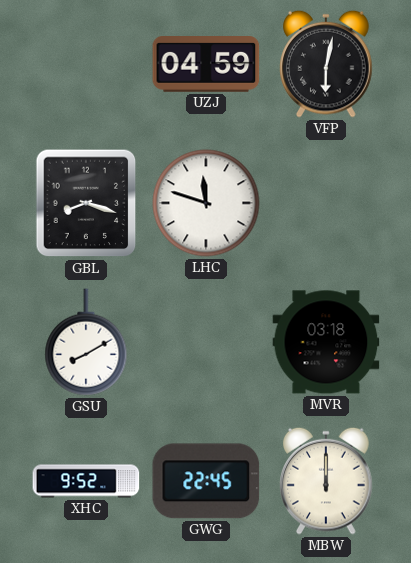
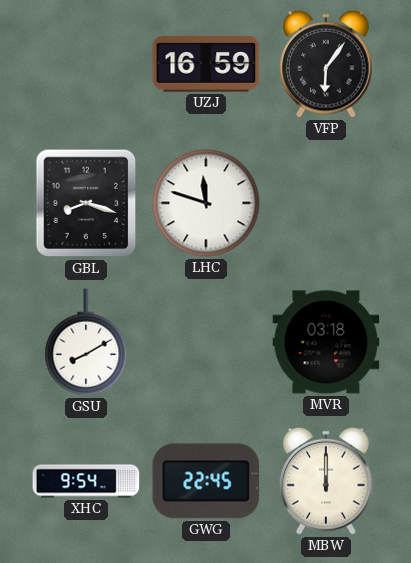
UZJ: 04:59 -> 16:59
VFP: 6:02 -> 6:06
XHC: 9:52 -> 9:54
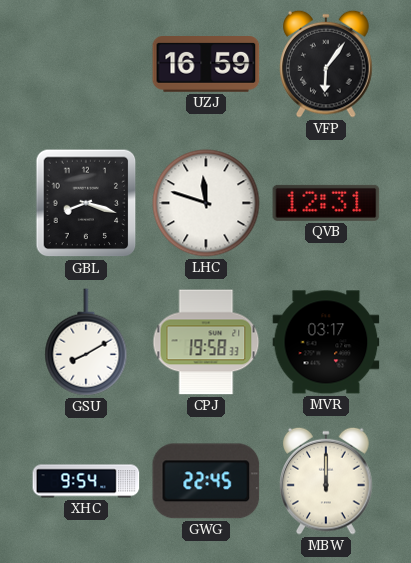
QVB: none -> 12:31
CPJ: none -> 19:58
MVR: 03:18 -> 03:17
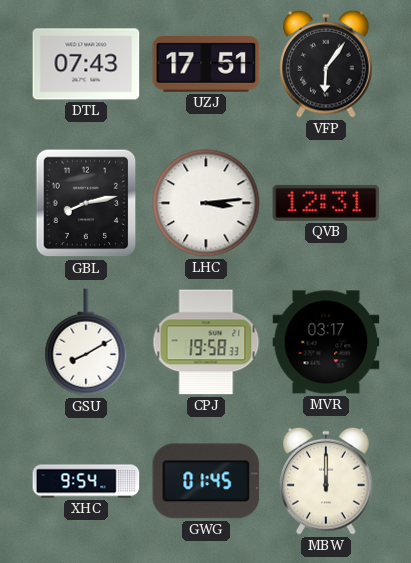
DTL: none -> 07:43
UZJ: 16:59 -> 17:51
GBL: 8:18 -> 8:13
LHC: 11:48 -> 3:14
GWG: 22:45 -> 01:45
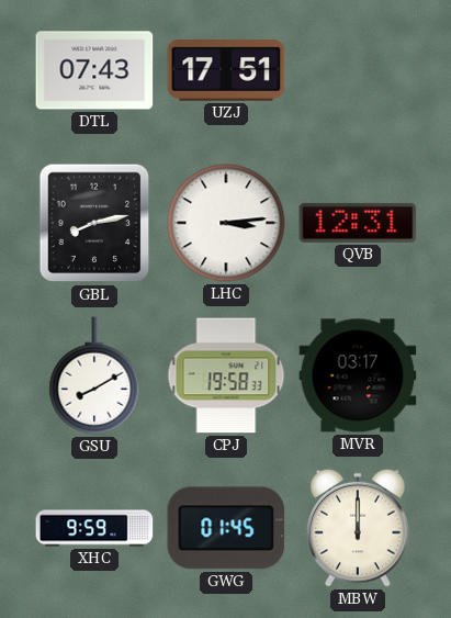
VFP: 6:06 -> none
XHC: 9:54 -> 9:59
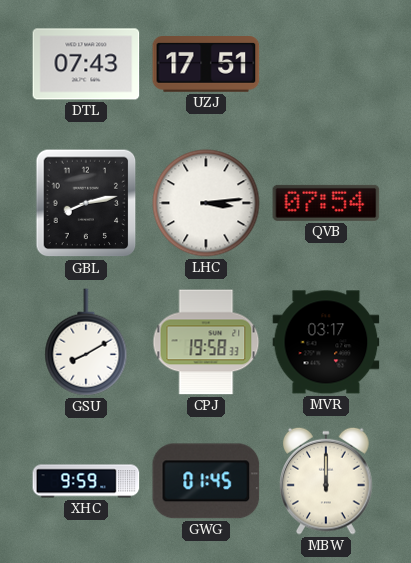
QVB: 12:31 -> 07:54
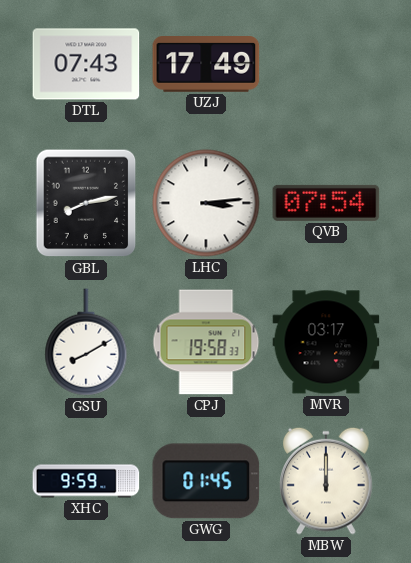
UZJ: 17:51 -> 17:49
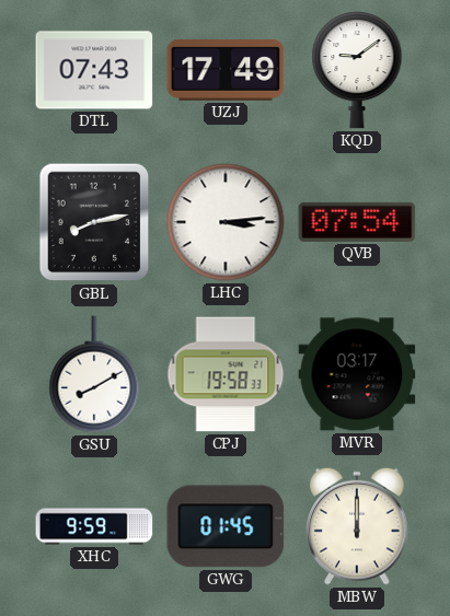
KQD: none -> 9:09
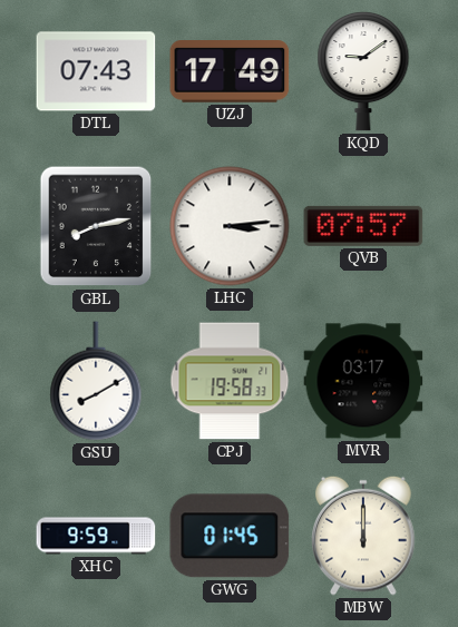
QVB: 07:54 -> 07:57
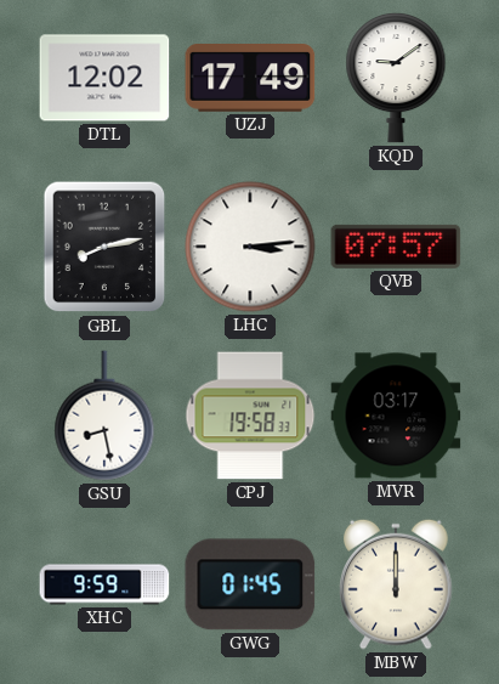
DTL: 07:43 -> 12:02
GSU: 8:10 -> 8:28
